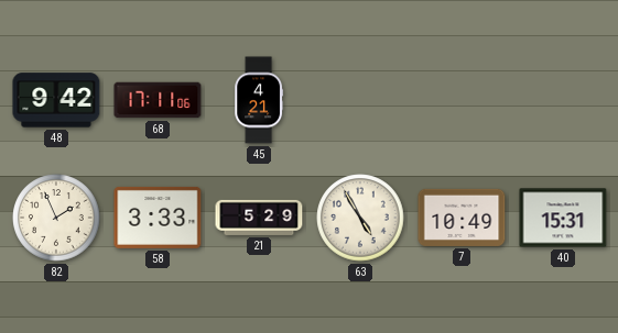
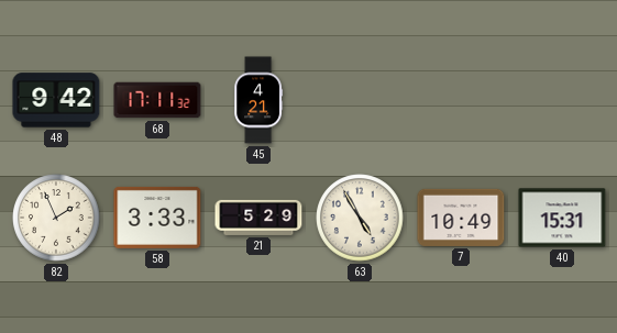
68: 17:11:06 -> 17:11:32
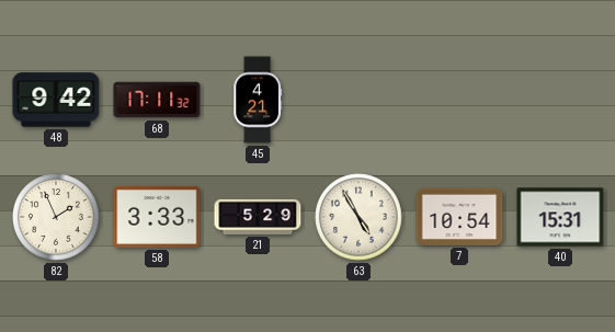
7: 10:49 -> 10:54
